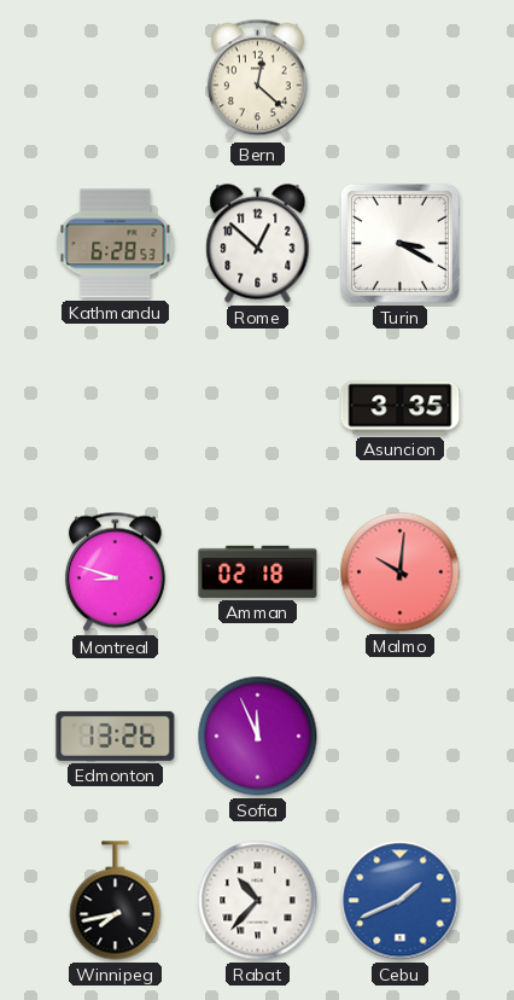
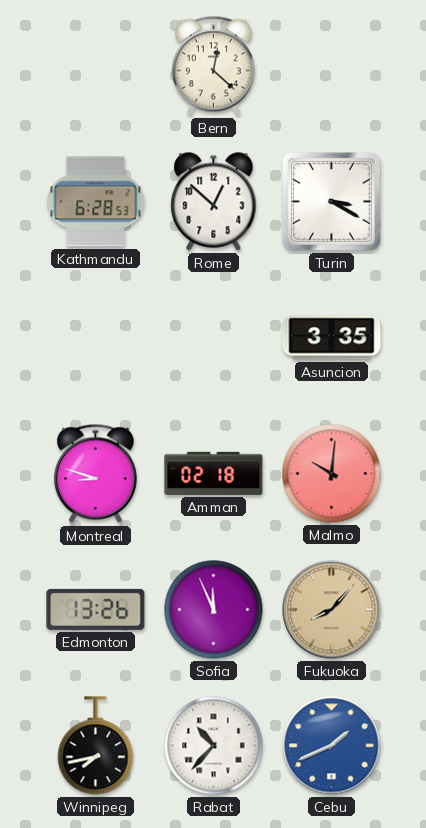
Fukuoka: none -> 8:07
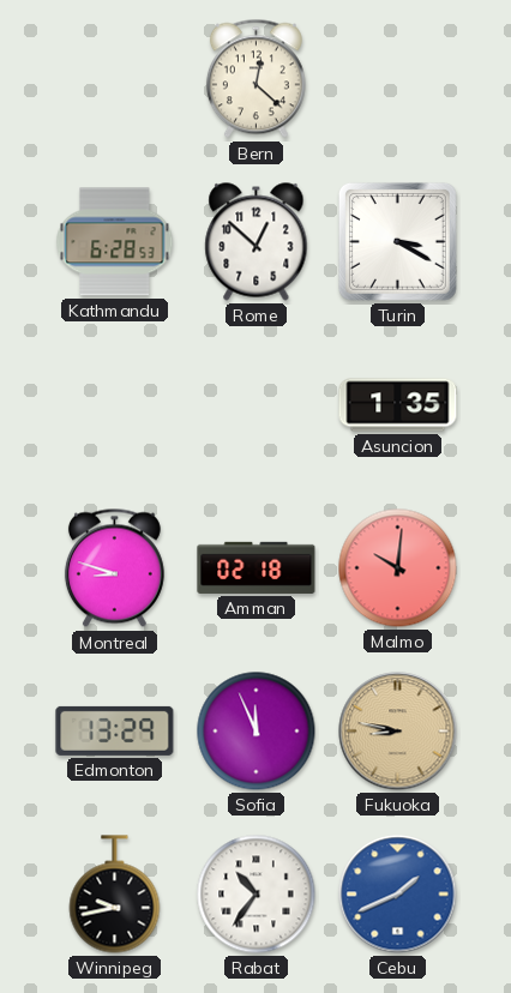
Asuncion: 3:35 -> 1:35
Edmonton: 13:26 -> 13:29
Fukuoka: 8:07 -> 8:47
Winnipeg: 7:43 -> 9:43
Rabat: 10:37 -> 10:36
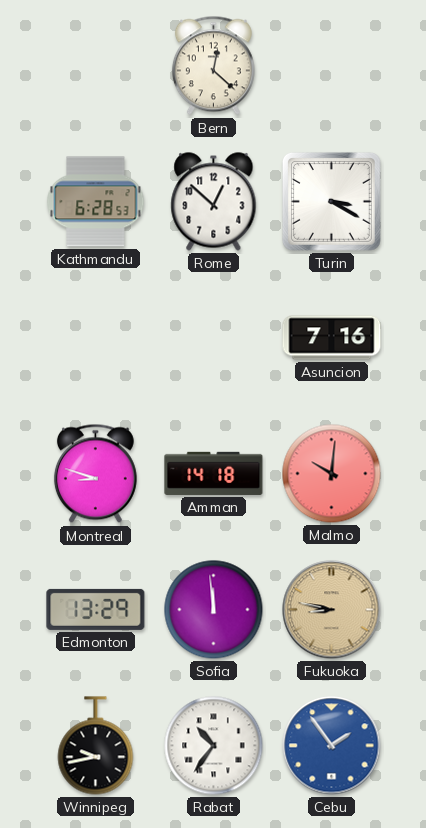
Asuncion: 1:35 -> 7:16
Amman: 02:18 -> 14:18
Sofia: 11:56 -> 11:59
Cebu: 1:41 -> 1:54
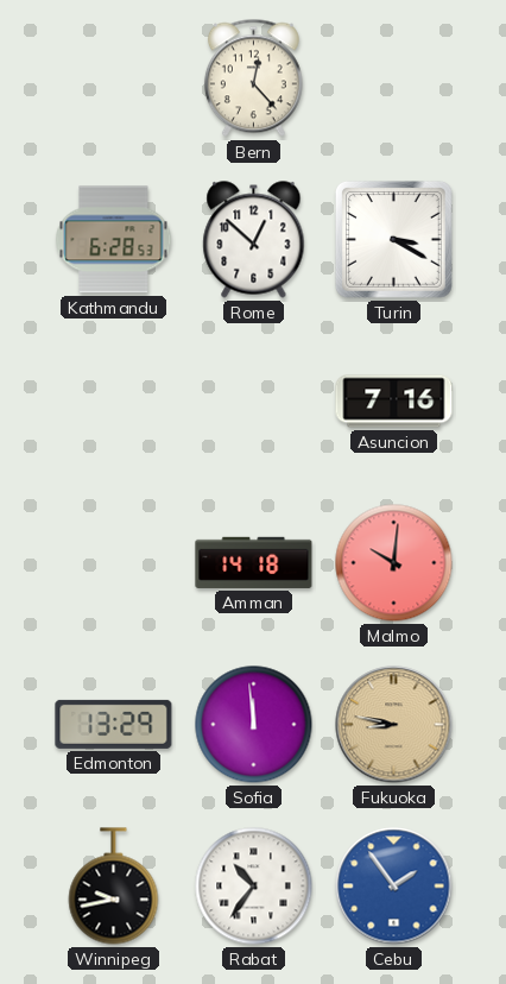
Bern: 12:22 -> 12:23
Montreal: 8:48 -> none
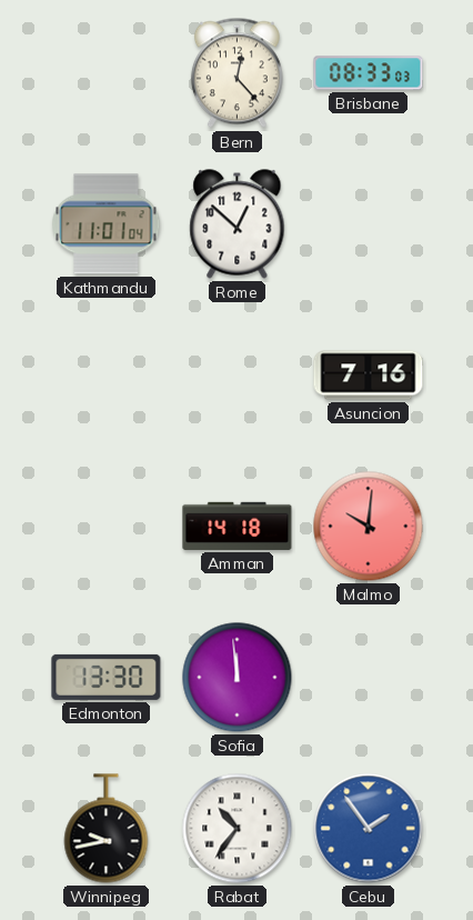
Brisbane: none -> 08:33
Kathmandu: 6:28 -> 11:01
Turin: 3:20 -> none
Edmonton: 13:29 -> 13:30
Fukuoka: 8:47 -> none
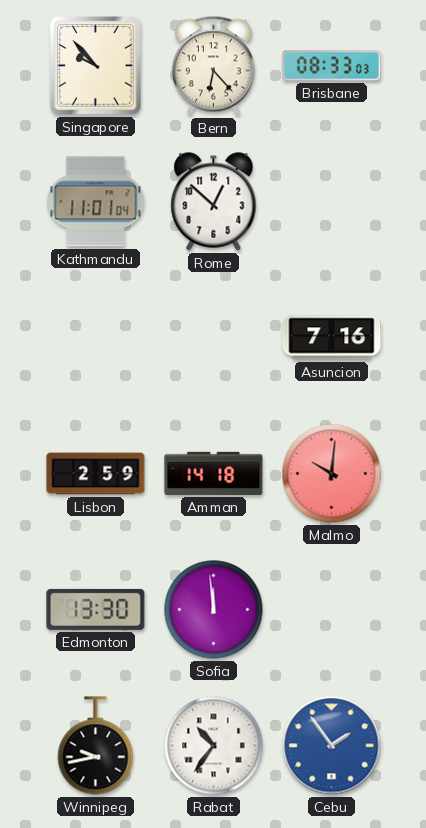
Singapore: none -> 9:53
Bern: 12:23 -> 6:23
Lisbon: none -> 2:59
